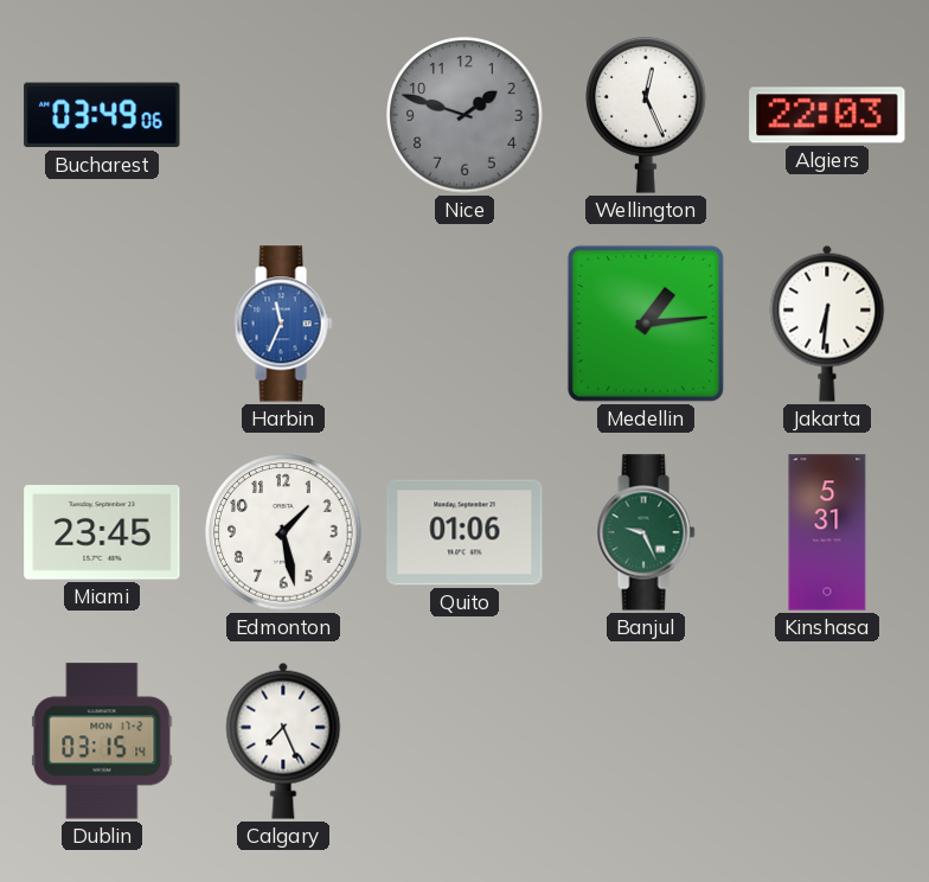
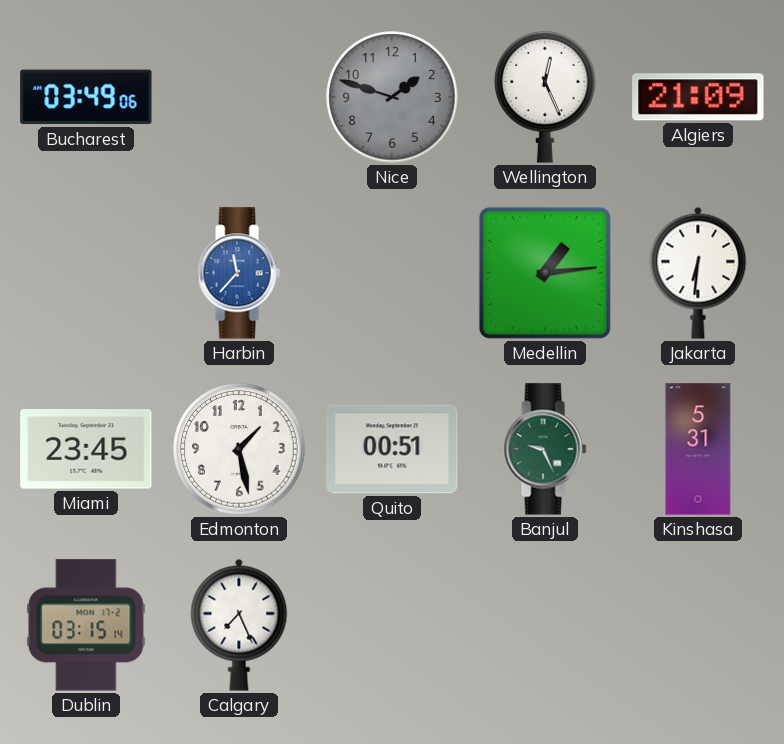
Algiers: 22:03 -> 21:09
Harbin: 11:34 -> 11:37
Quito: 01:06 -> 00:51
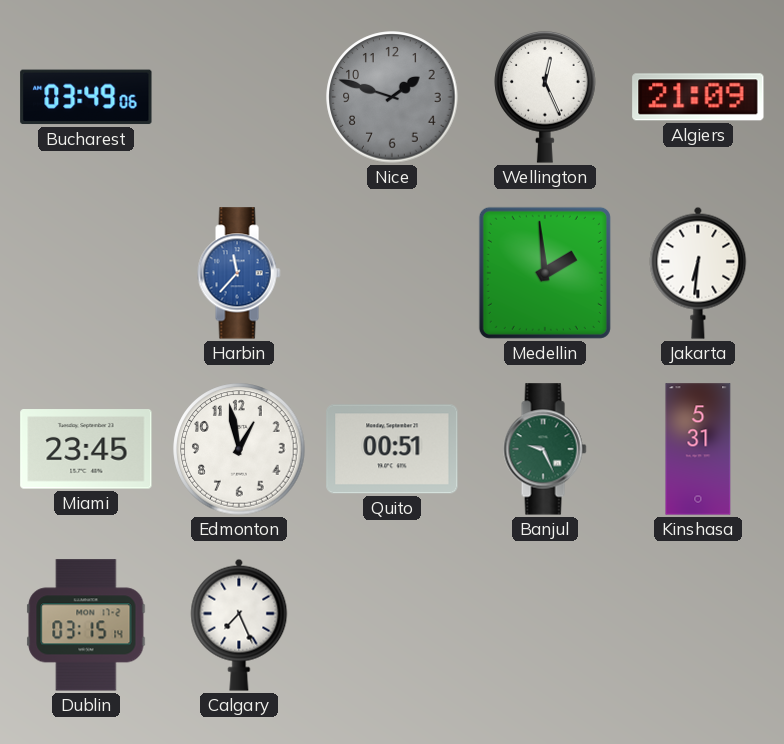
Medellin: 1:14 -> 1:59
Edmonton: 1:28 -> 12:58
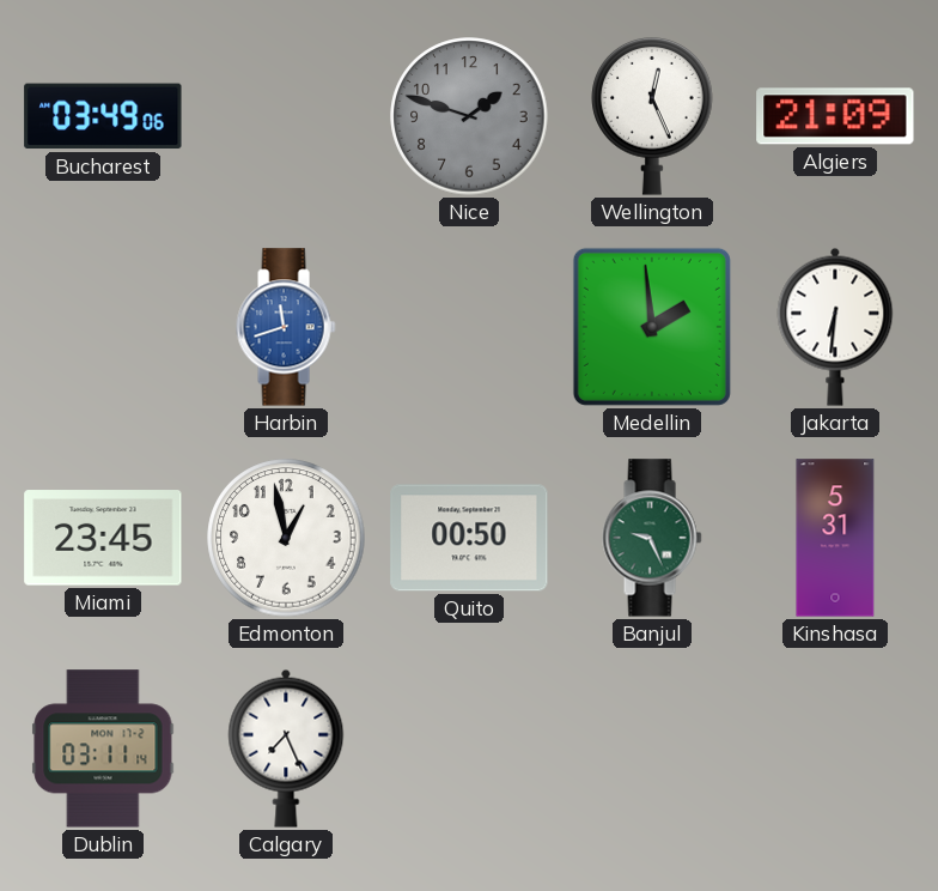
Harbin: 11:37 -> 11:42
Quito: 00:51 -> 00:50
Dublin: 03:15 -> 03:11
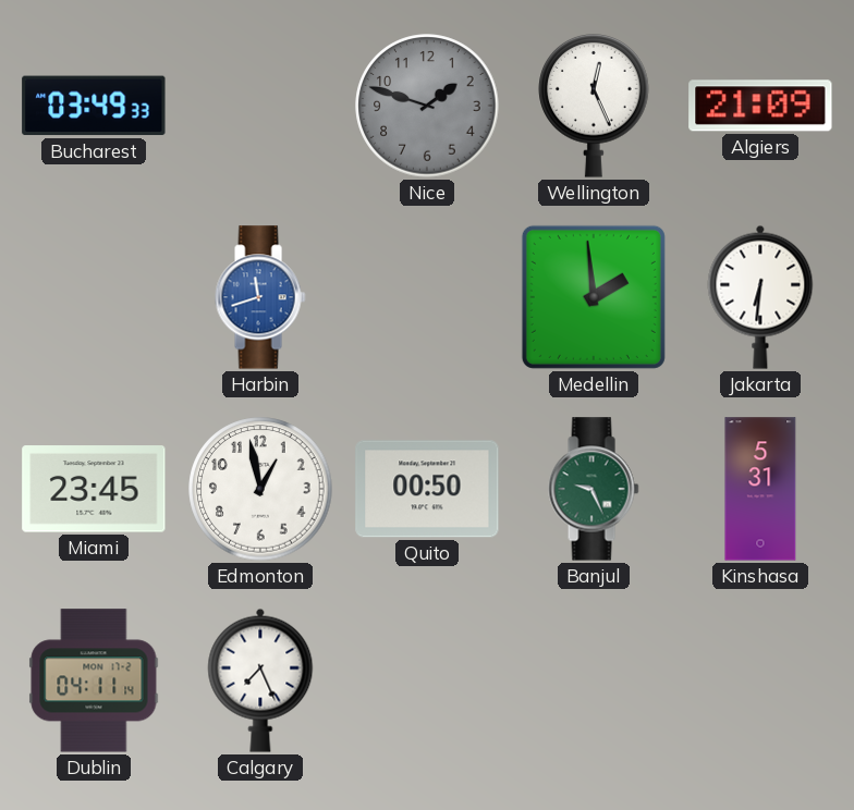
Bucharest: 03:49:06 -> 03:49:33
Dublin: 03:11 -> 04:11
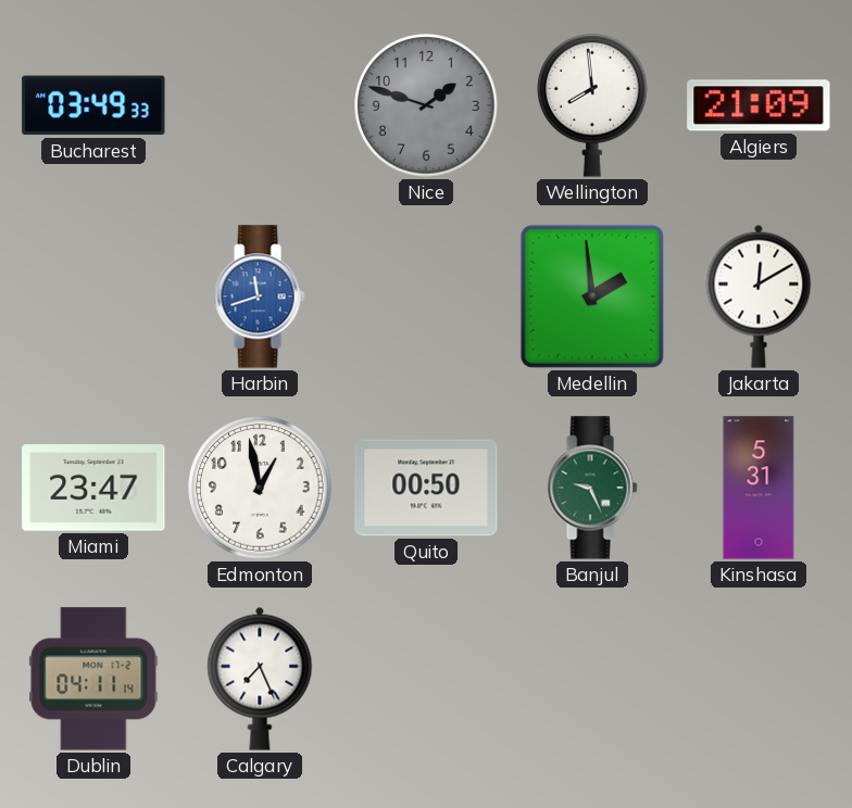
Wellington: 12:26 -> 7:59
Jakarta: 6:31 -> 12:10
Miami: 23:45 -> 23:47
